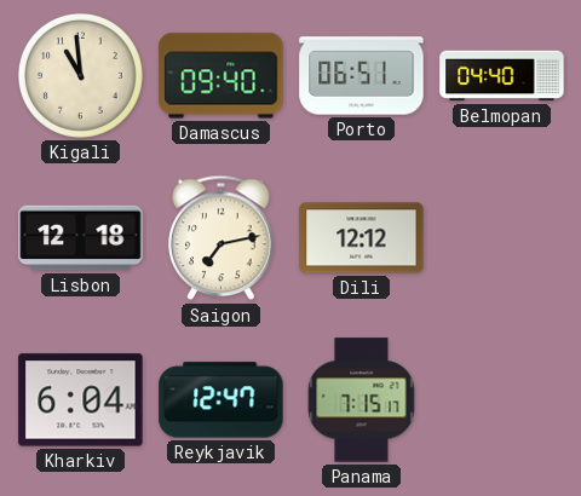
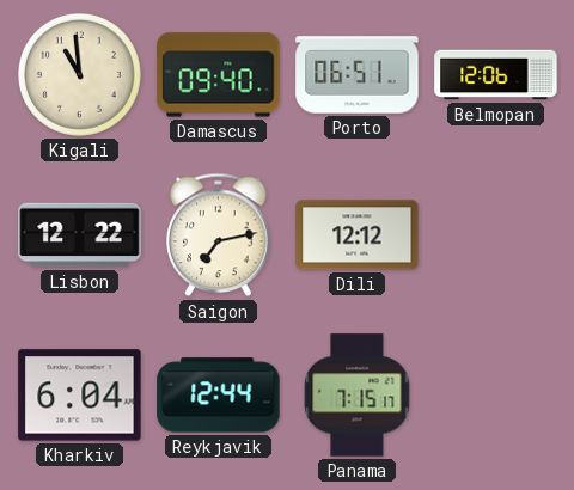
Belmopan: 04:40 -> 12:06
Lisbon: 12:18 -> 12:22
Reykjavik: 12:47 -> 12:44
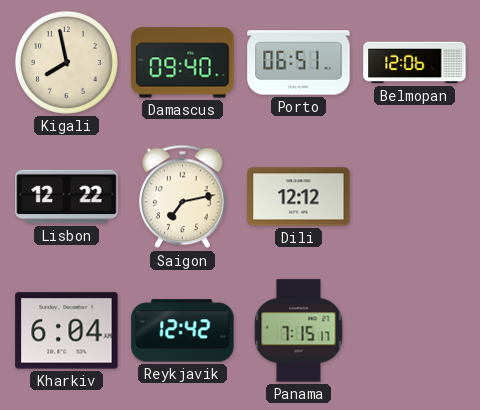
Kigali: 10:59 -> 7:58
Reykjavik: 12:44 -> 12:42
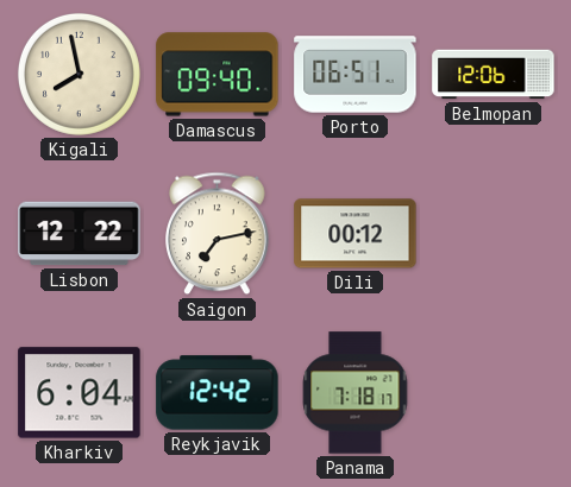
Dili: 12:12 -> 00:12
Panama: 7:15 -> 7:18
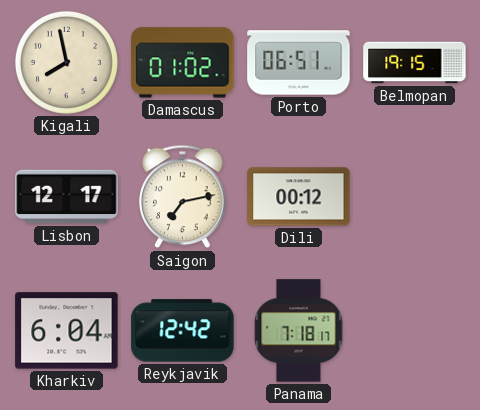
Damascus: 09:40 -> 01:02
Belmopan: 12:06 -> 19:15
Lisbon: 12:22 -> 12:17
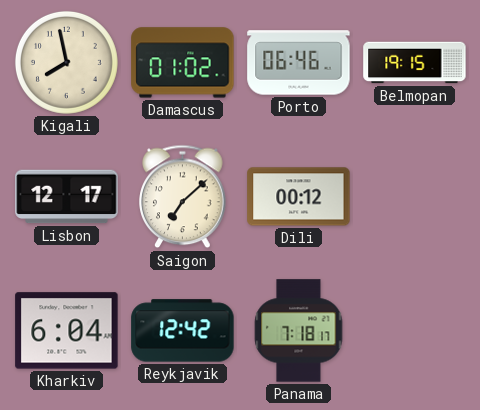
Porto: 06:51 -> 06:46
Saigon: 7:13 -> 7:08
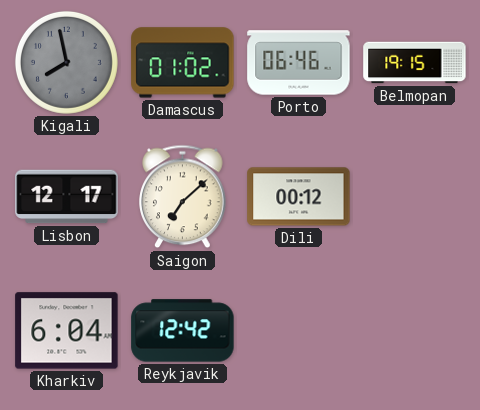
Kigali dial: cream -> grey
Panama: 7:18 -> none
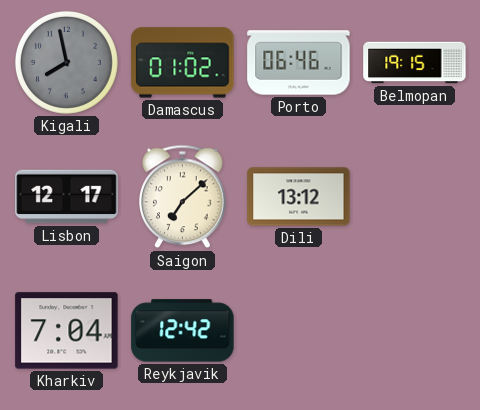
Dili: 00:12 -> 13:12
Kharkiv: 6:04 -> 7:04
